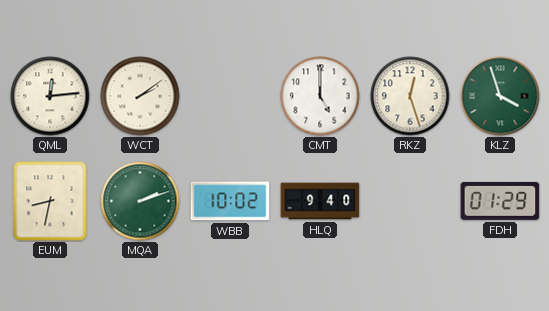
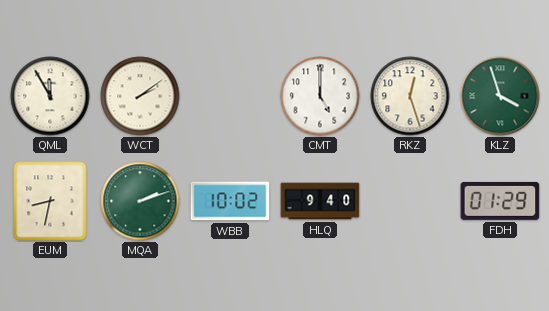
QML: 12:14 -> 11:55
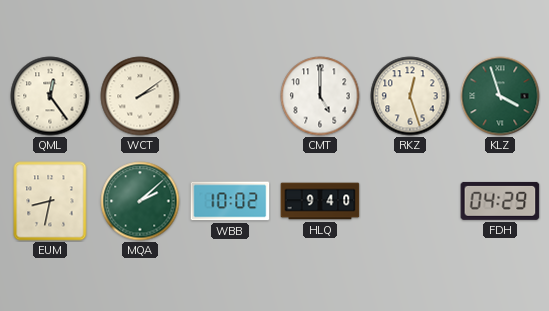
QML: 11:55 -> 12:24
MQA: 2:12 -> 2:08
FDH: 01:29 -> 04:29
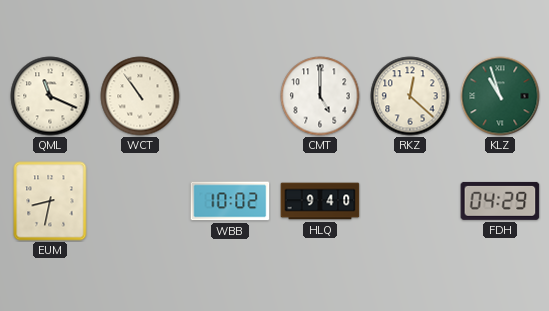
QML: 12:24 -> 11:19
WCT: 2:09 -> 10:54
RKZ: 12:27 -> 12:22
KLZ: 3:57 -> 10:57
MQA: 2:08 -> none
